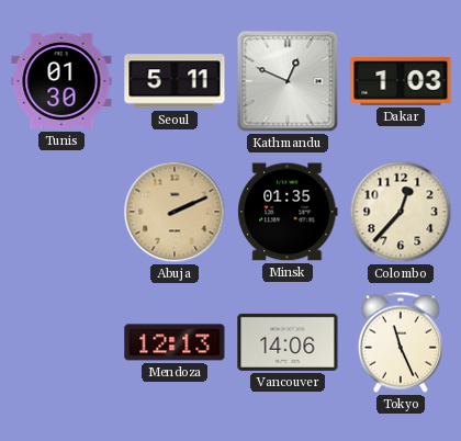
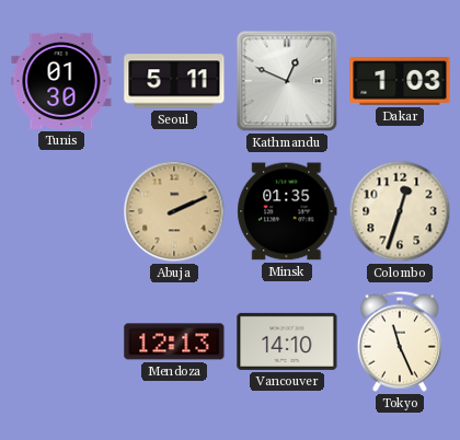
Colombo: 12:37 -> 12:33
Vancouver: 14:06 -> 14:10
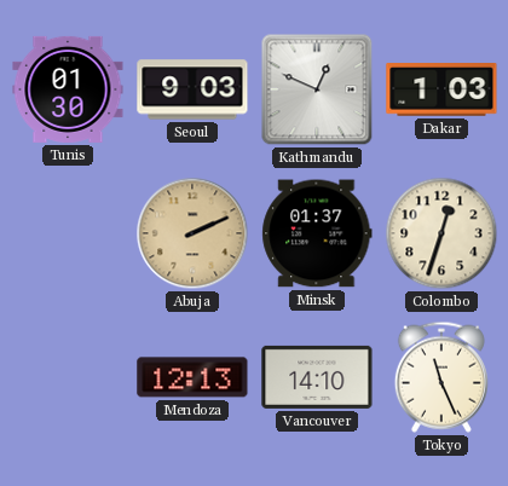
Seoul: 5:11 -> 9:03
Minsk: 01:35 -> 01:37
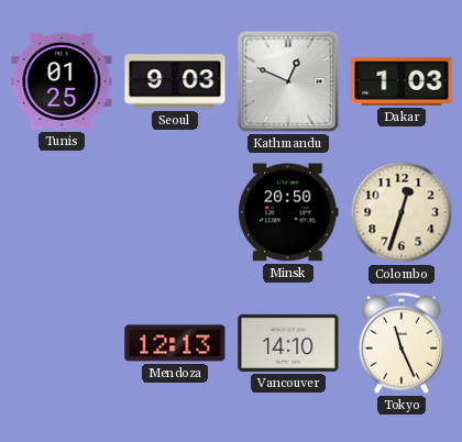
Tunis: 01:30 -> 01:25
Abuja: 2:11 -> none
Minsk: 01:37 -> 20:50
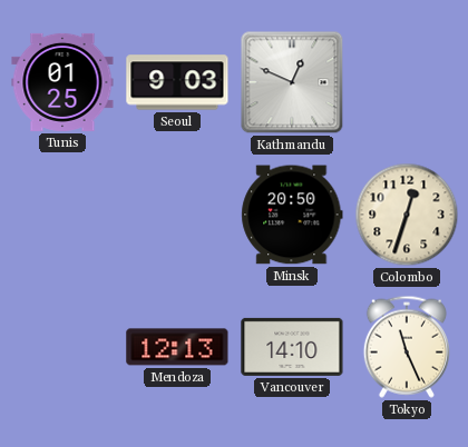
Dakar: 1:03 -> none
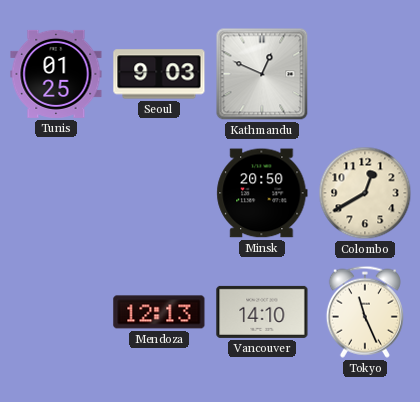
Colombo: 12:33 -> 12:40
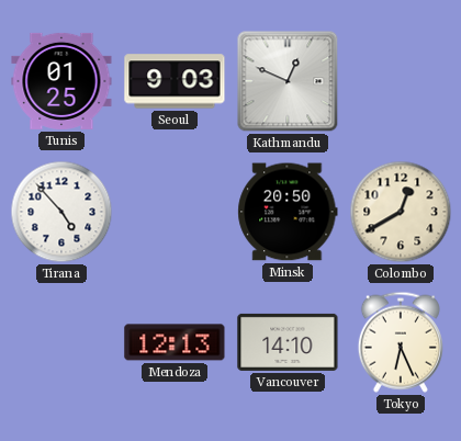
Tirana: none -> 4:53
Tokyo: 11:26 -> 6:26
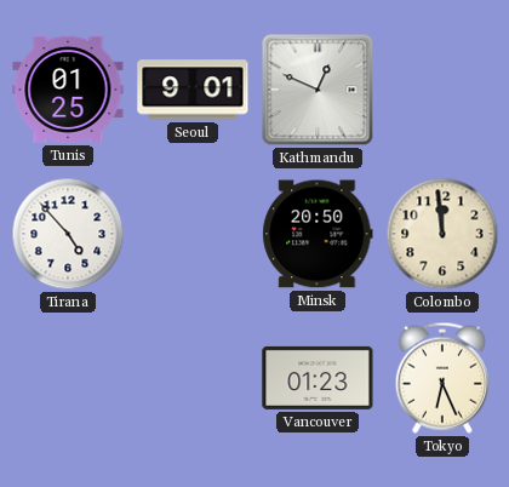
Seoul: 9:03 -> 9:01
Colombo: 12:40 -> 11:59
Mendoza: 12:13 -> none
Vancouver: 14:10 -> 01:23
